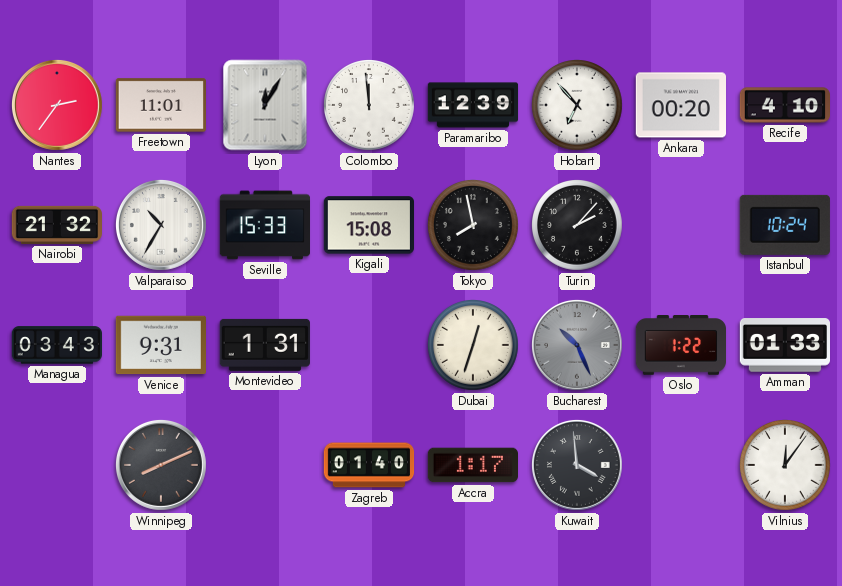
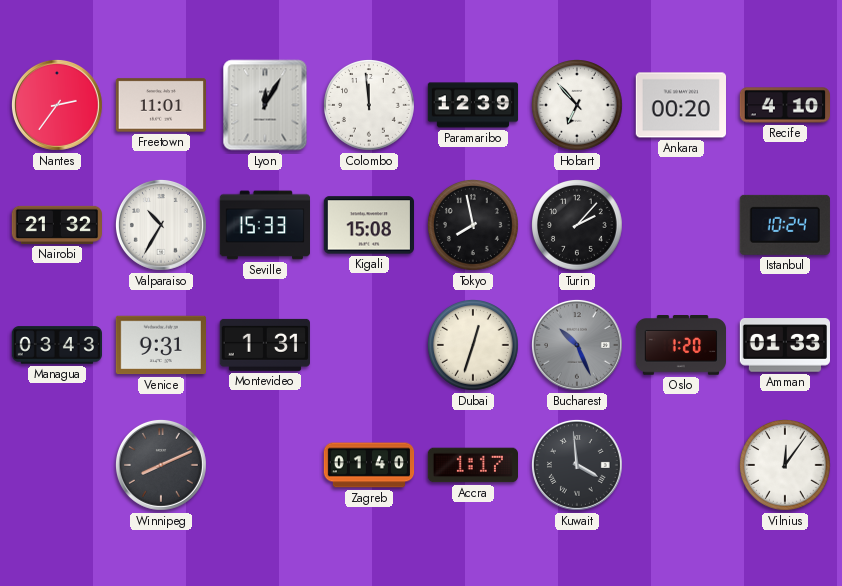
Oslo: 1:22 -> 1:20
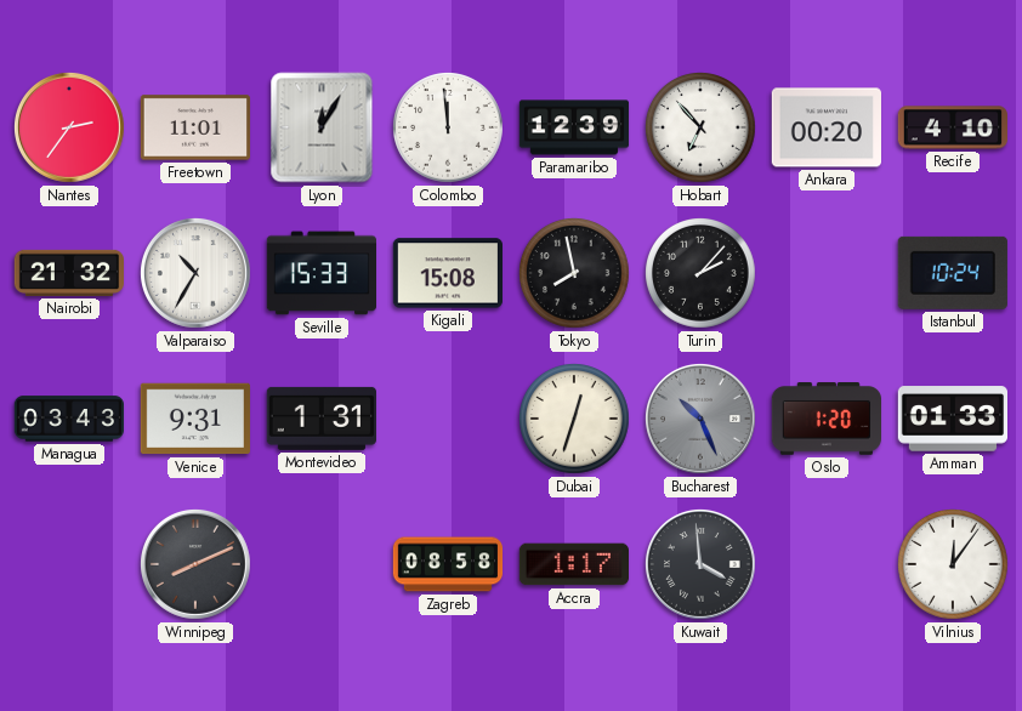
Zagreb: 01:40 -> 08:58
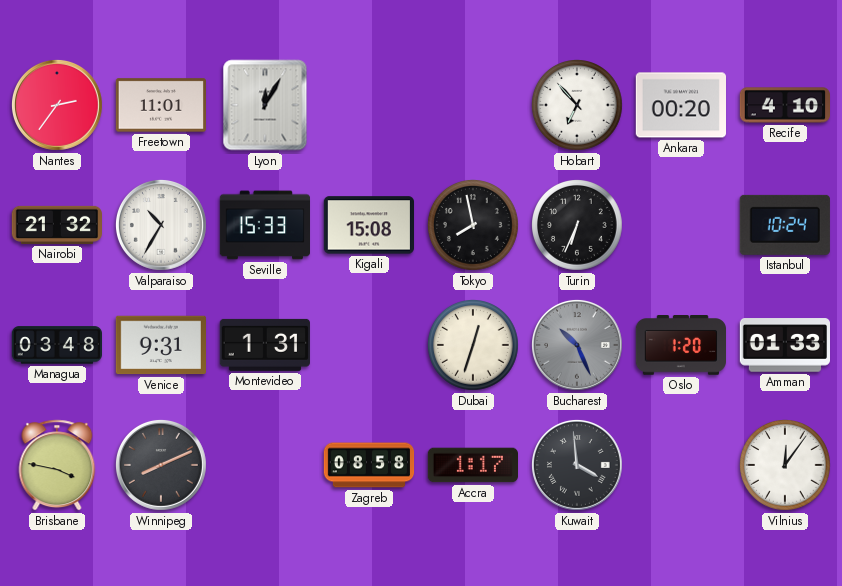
Colombo: 11:59 -> none
Paramaribo: 12:39 -> none
Turin: 2:07 -> 6:34
Managua: 03:43 -> 03:48
Brisbane: none -> 3:47
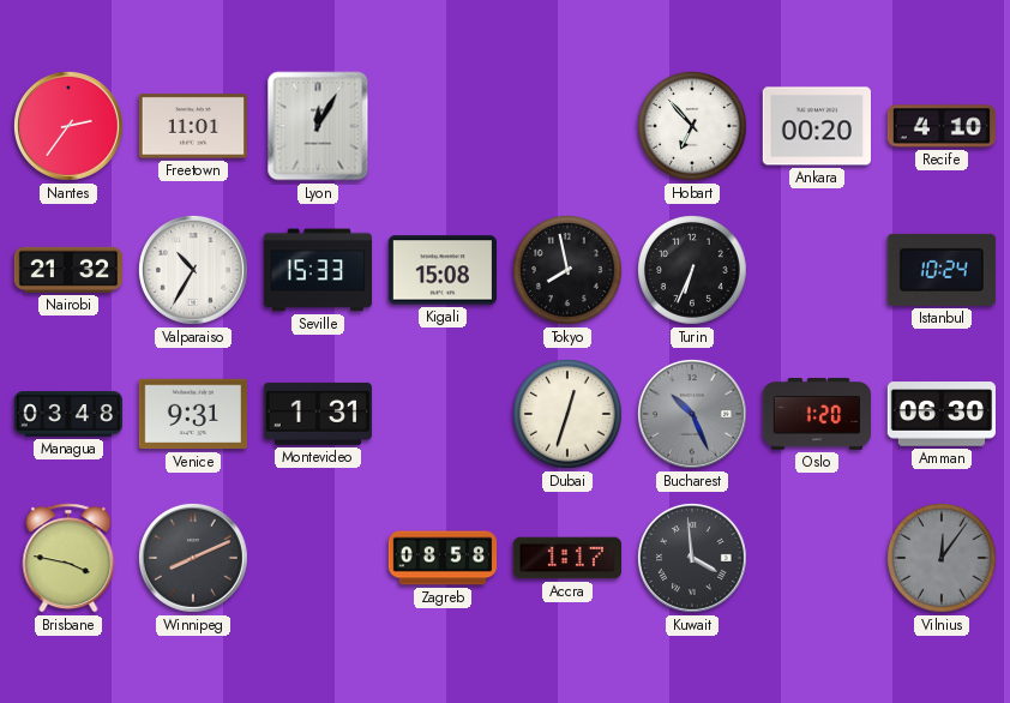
Amman: 01:33 -> 06:30
Vilnius dial: white -> grey
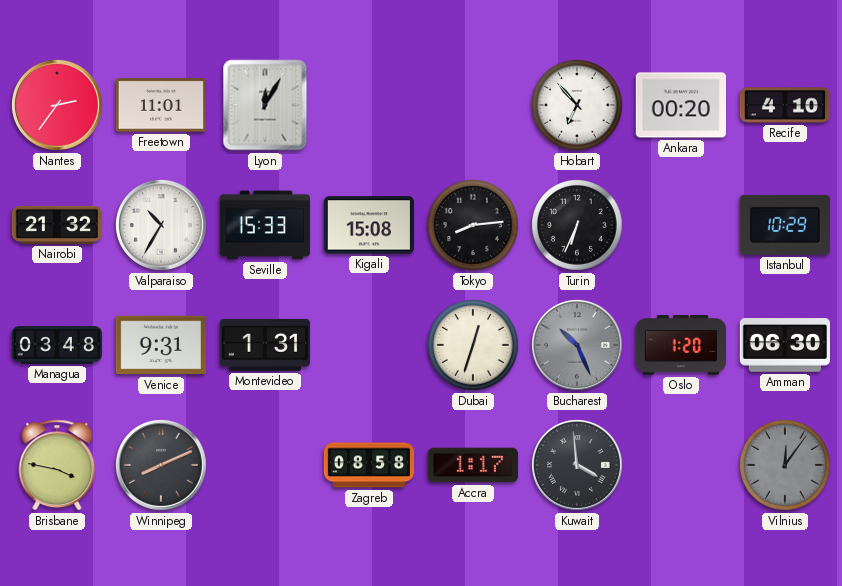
Tokyo: 7:58 -> 8:14
Istanbul: 10:24 -> 10:29
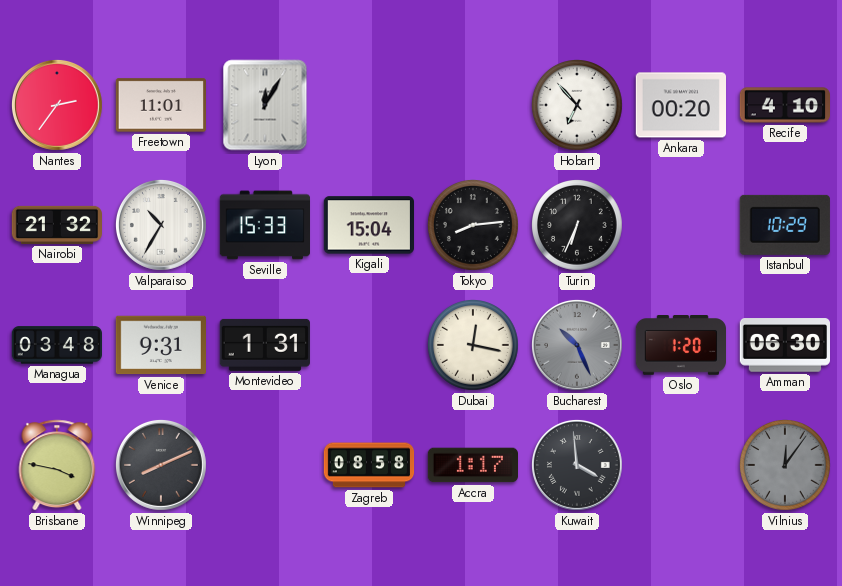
Kigali: 15:08 -> 15:04
Dubai: 12:33 -> 12:17
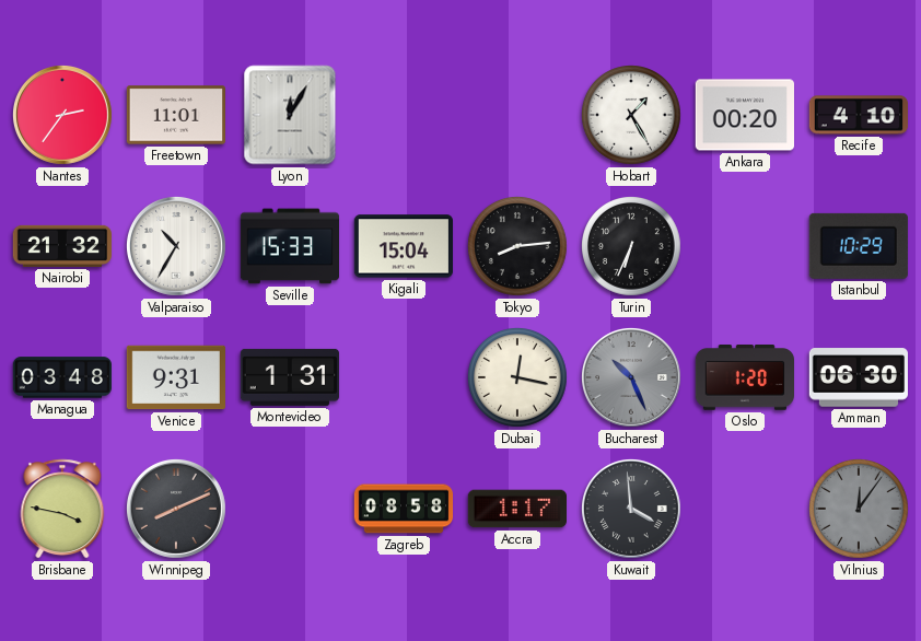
Hobart: 6:53 -> 1:25
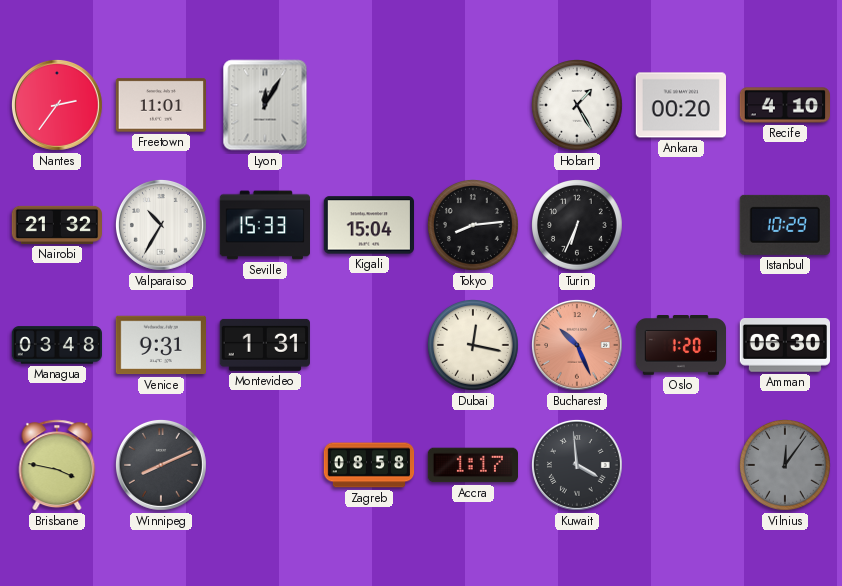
Bucharest dial: grey -> salmon
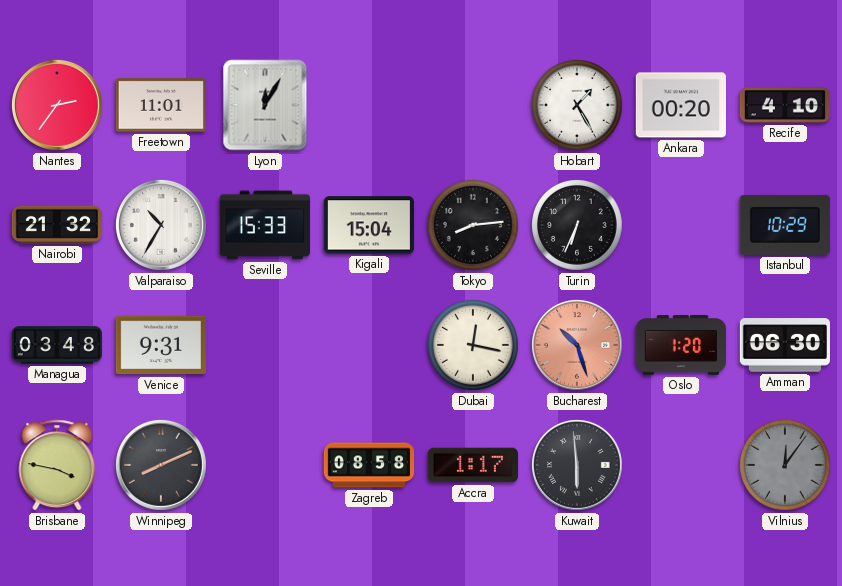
Montevideo: 1:31 -> none
Bucharest: 10:26 -> 10:27
Kuwait: 3:59 -> 5:59
